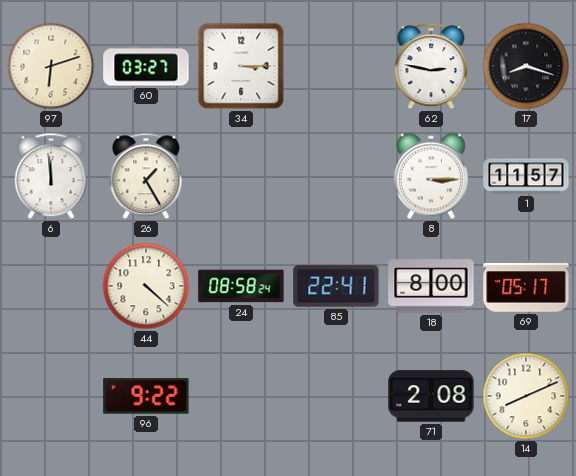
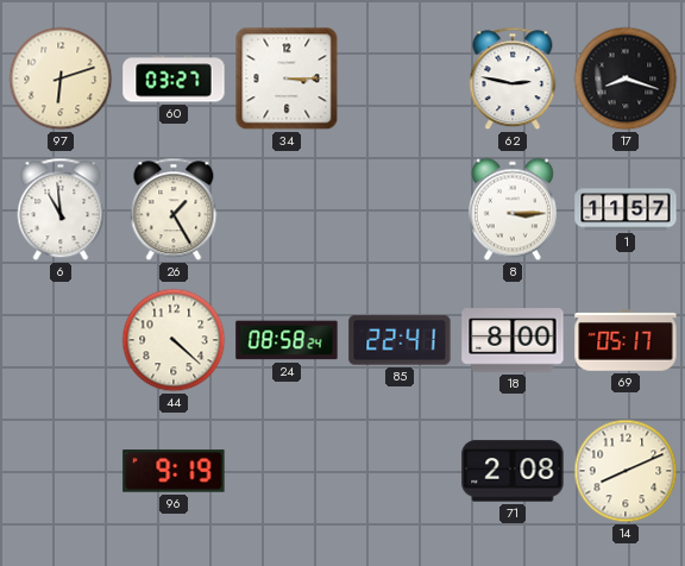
6: 11:59 -> 10:59
96: 9:22 -> 9:19
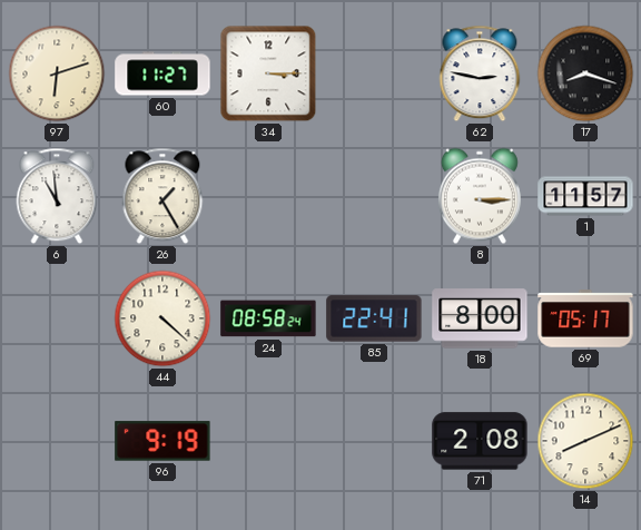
60: 03:27 -> 11:27
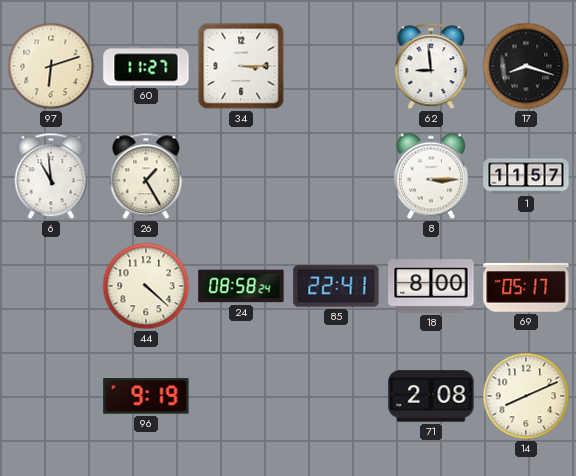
62: 2:47 -> 8:59
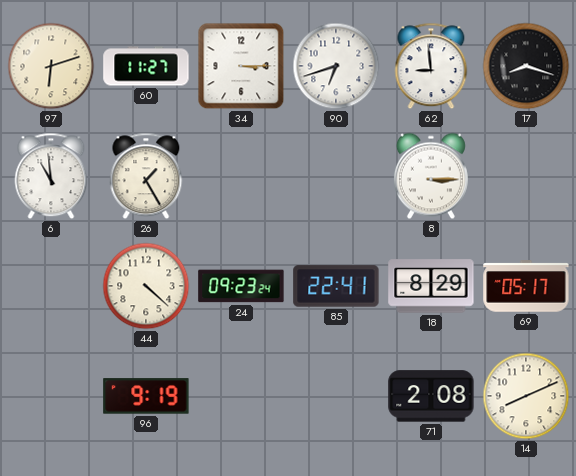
90: none -> 6:42
1: 11:57 -> none
24: 08:58 -> 09:23
18: 8:00 -> 8:29
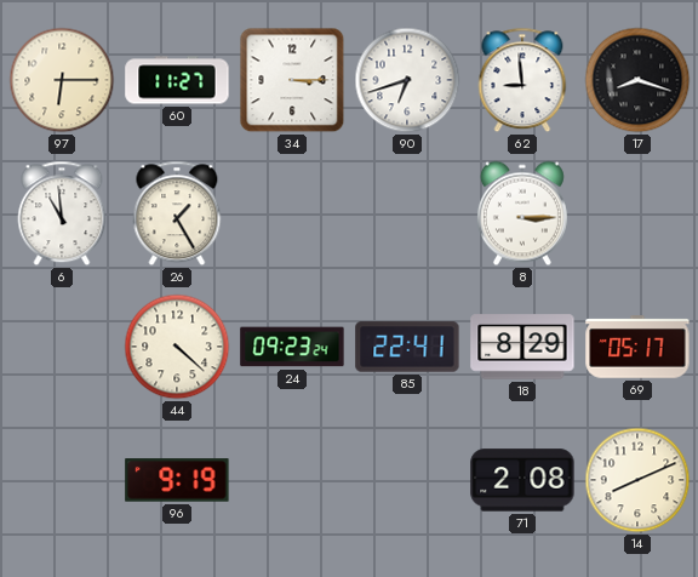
97: 6:12 -> 6:15
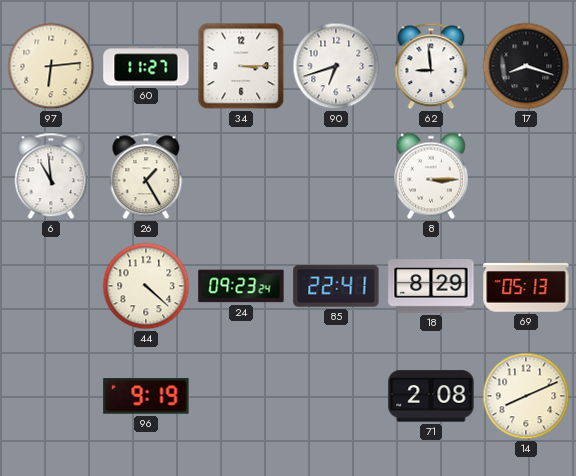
97: 6:15 -> 6:14
69: 05:17 -> 05:13
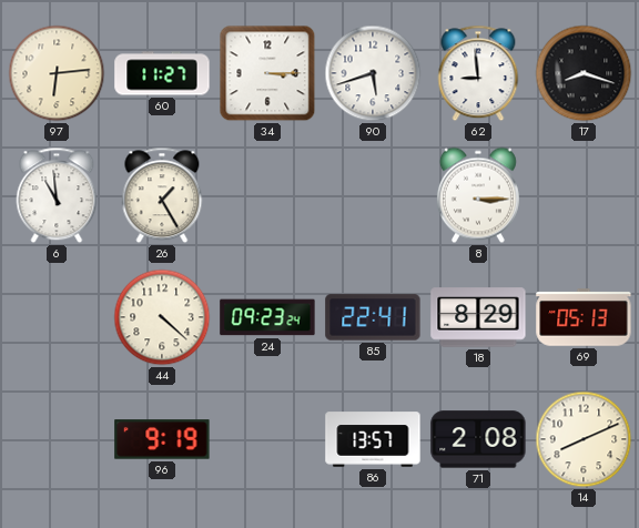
90: 6:42 -> 5:42
86: none -> 13:57
